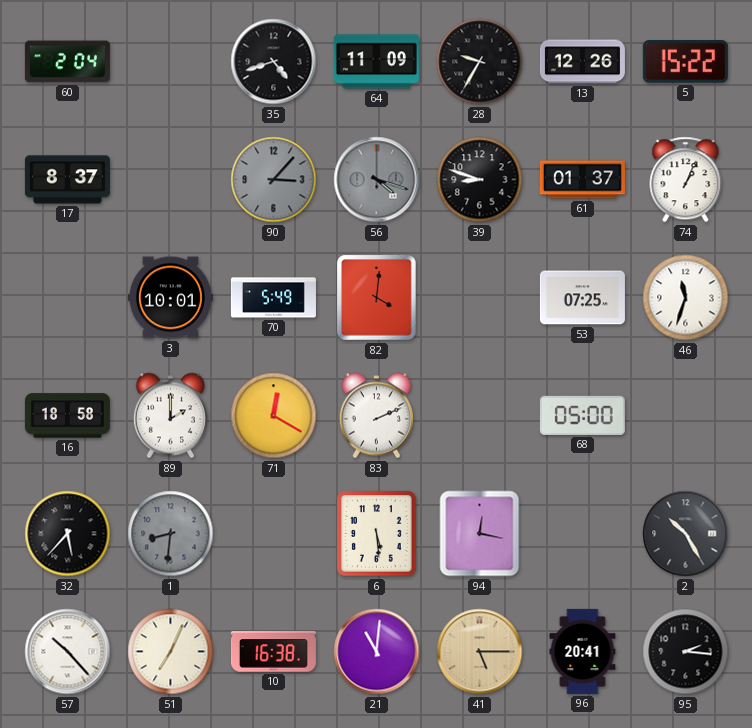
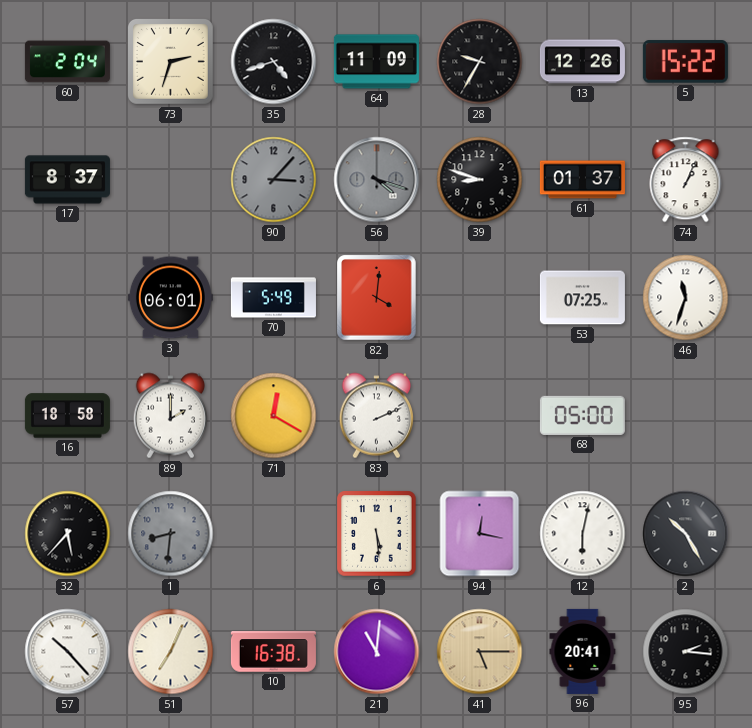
73: none -> 2:33
3: 10:01 -> 06:01
12: none -> 6:02
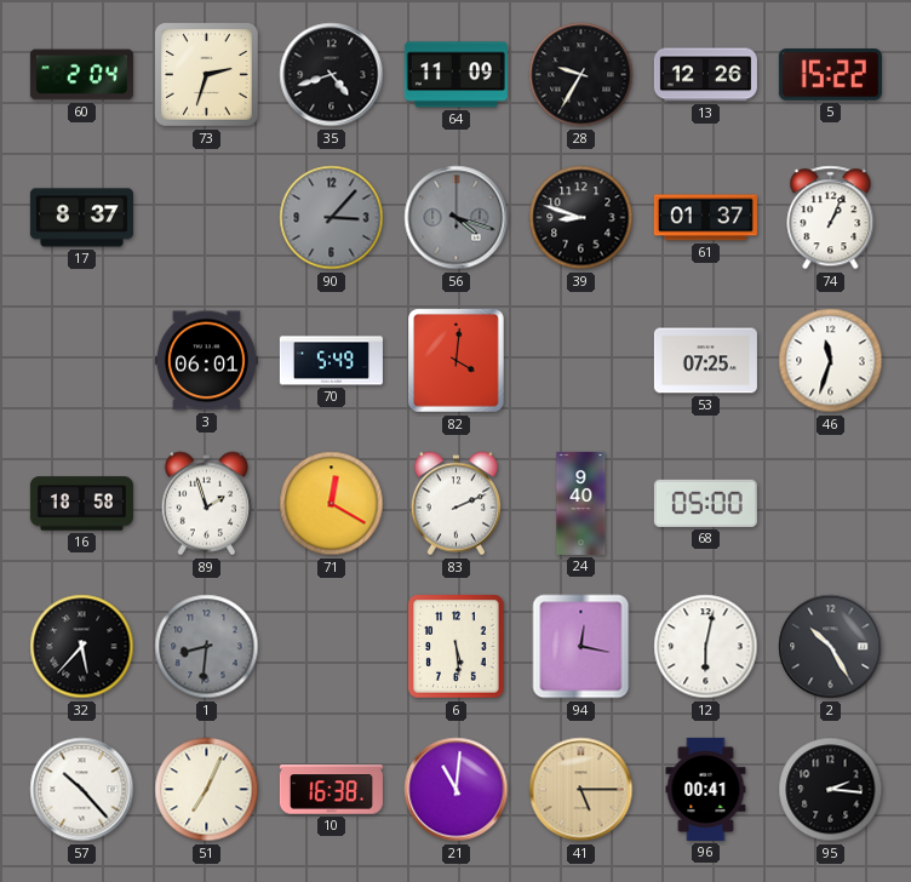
89: 2:00 -> 1:57
24: none -> 9:40
96: 20:41 -> 00:41
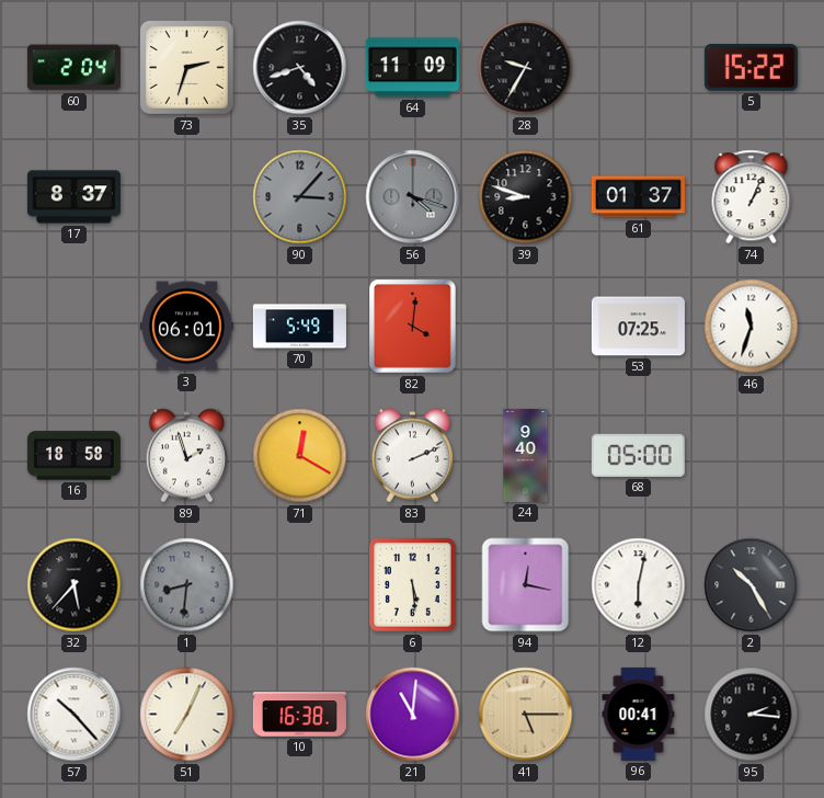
13: 12:26 -> none
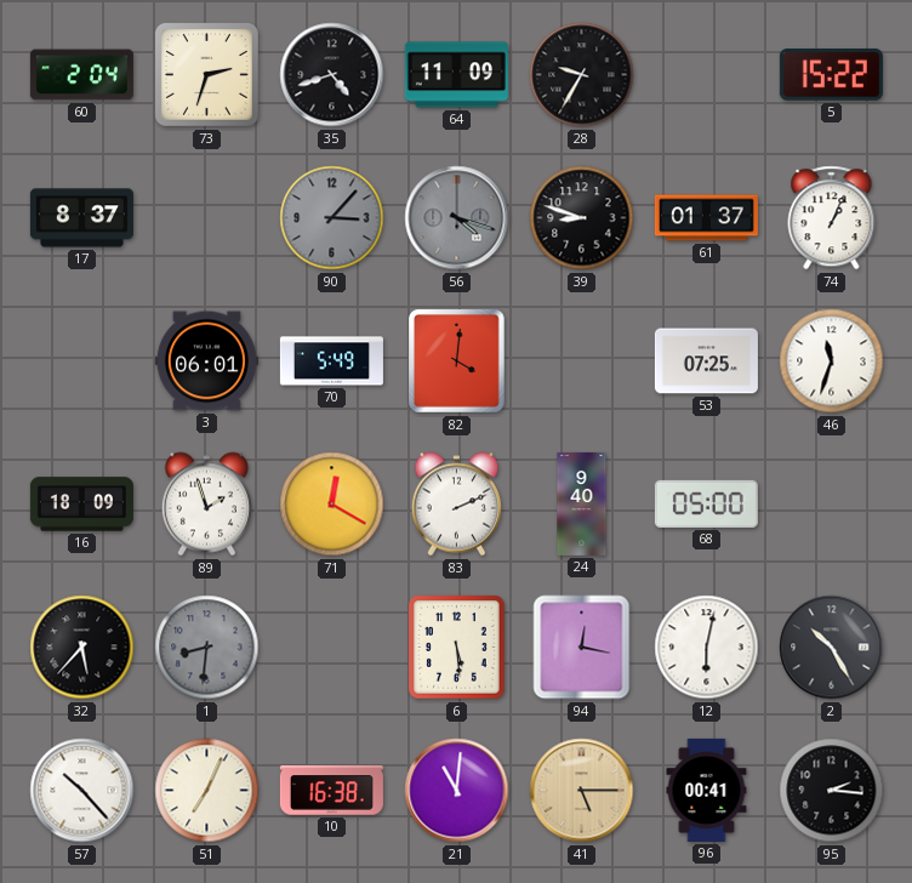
16: 18:58 -> 18:09
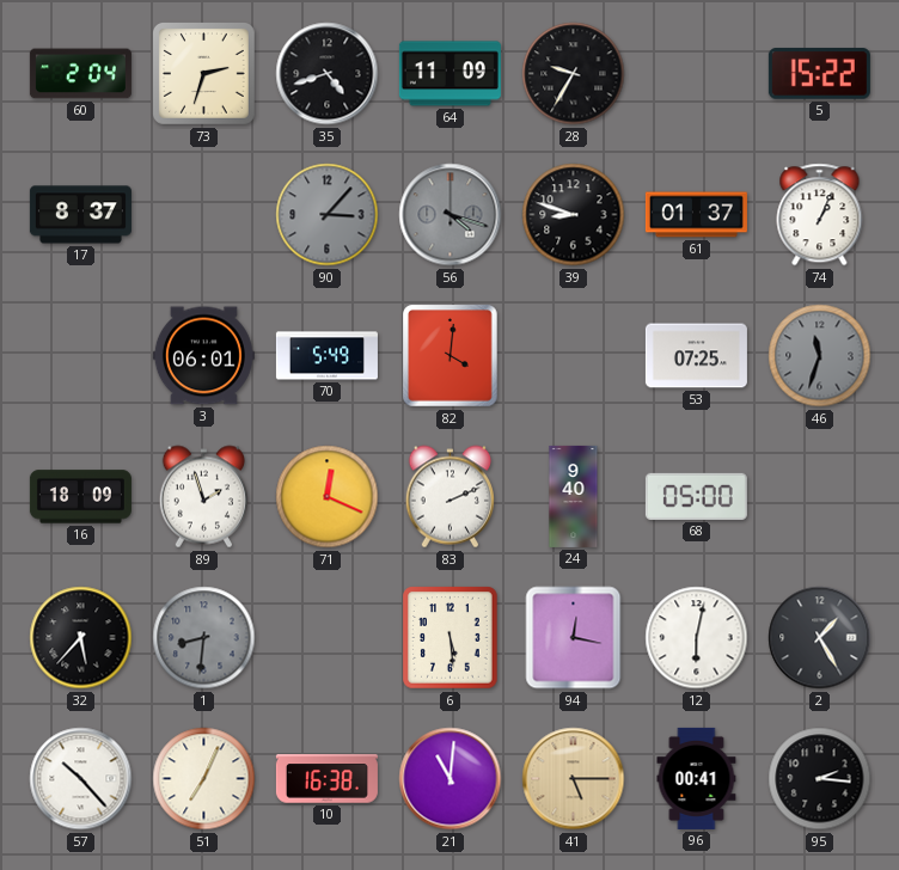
46 dial: white -> grey
71: 12:20 -> 12:19
2: 10:25 -> 1:25
